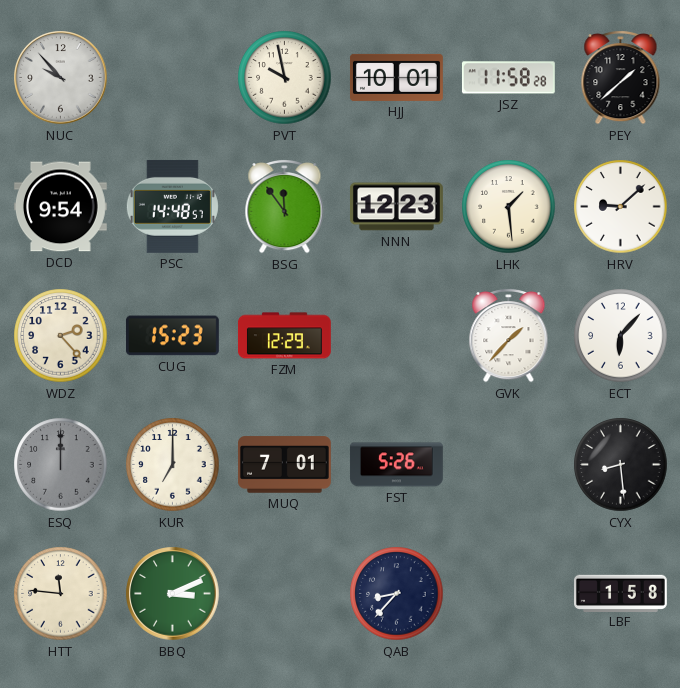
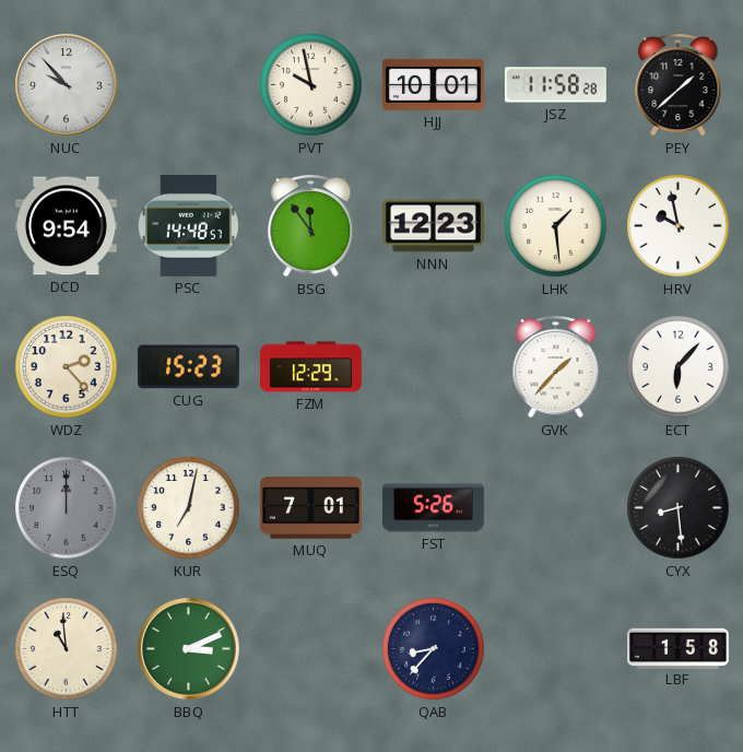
HRV: 9:08 -> 9:58
KUR: 7:00 -> 7:02
HTT: 11:46 -> 10:59
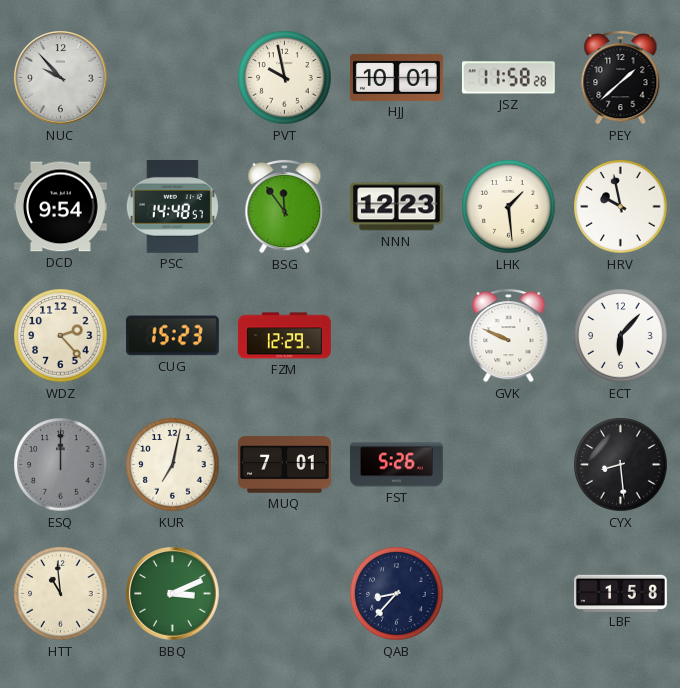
GVK: 1:37 -> 9:49
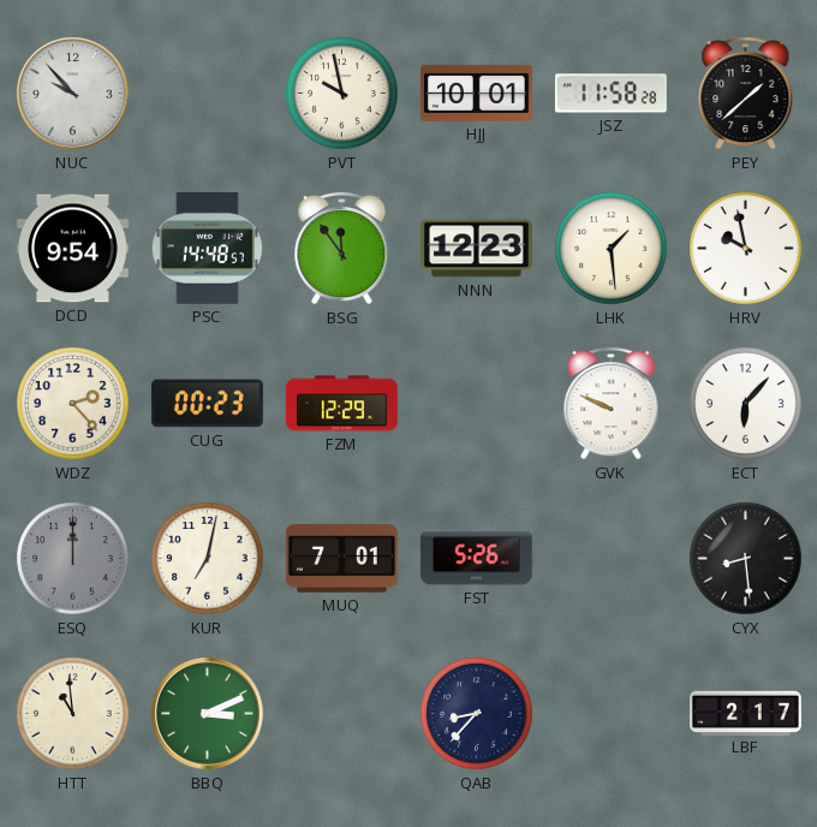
CUG: 15:23 -> 00:23
LBF: 1:58 -> 2:17
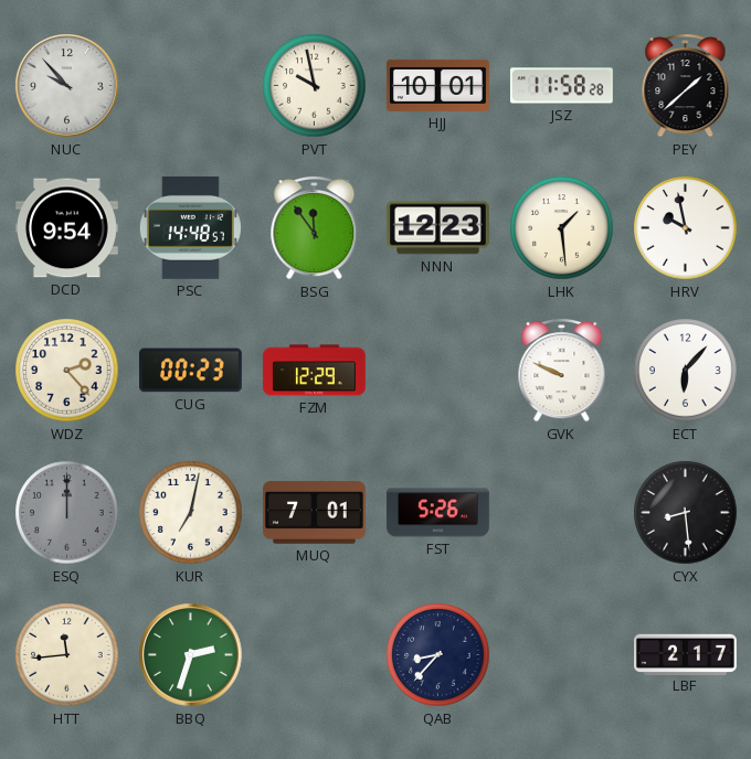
HTT: 10:59 -> 11:44
BBQ: 3:11 -> 2:33
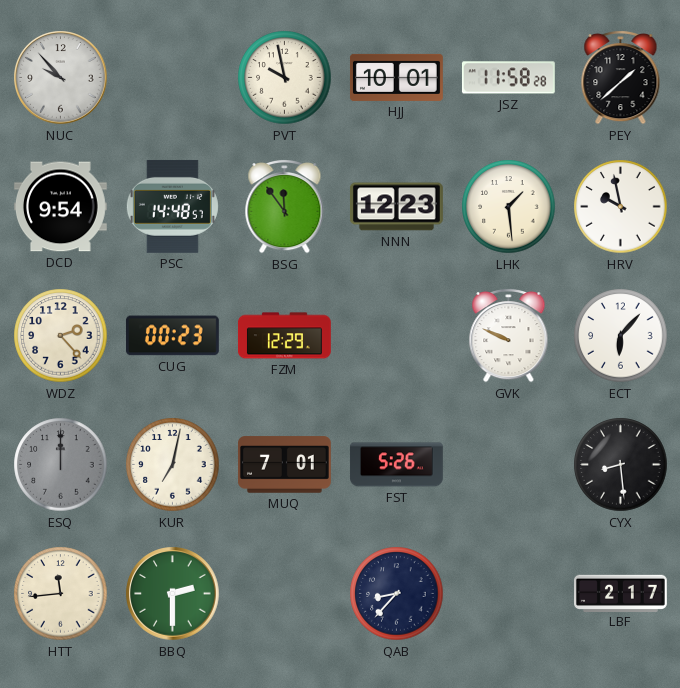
BBQ: 2:33 -> 2:30
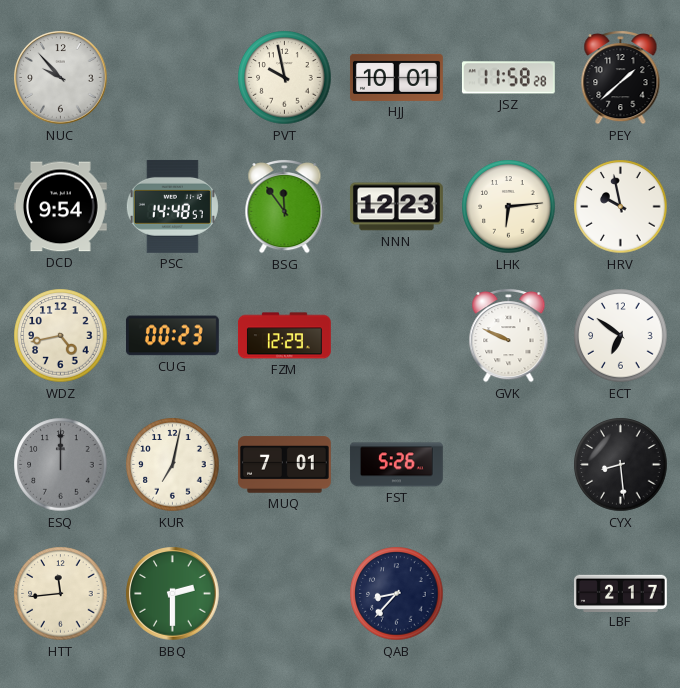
LHK: 1:29 -> 6:14
WDZ: 2:23 -> 4:43
ECT: 6:07 -> 6:51
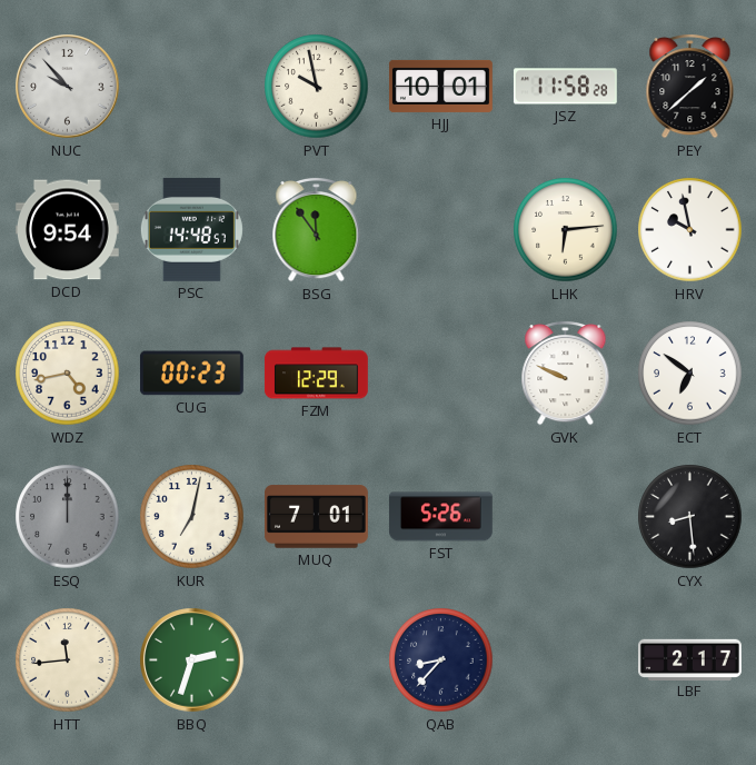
NNN: 12:23 -> none
BBQ: 2:30 -> 2:33
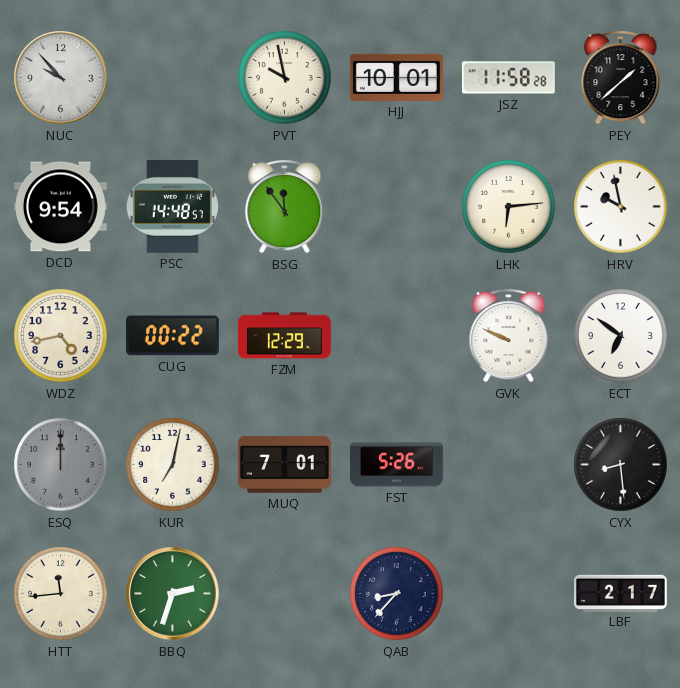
CUG: 00:23 -> 00:22
